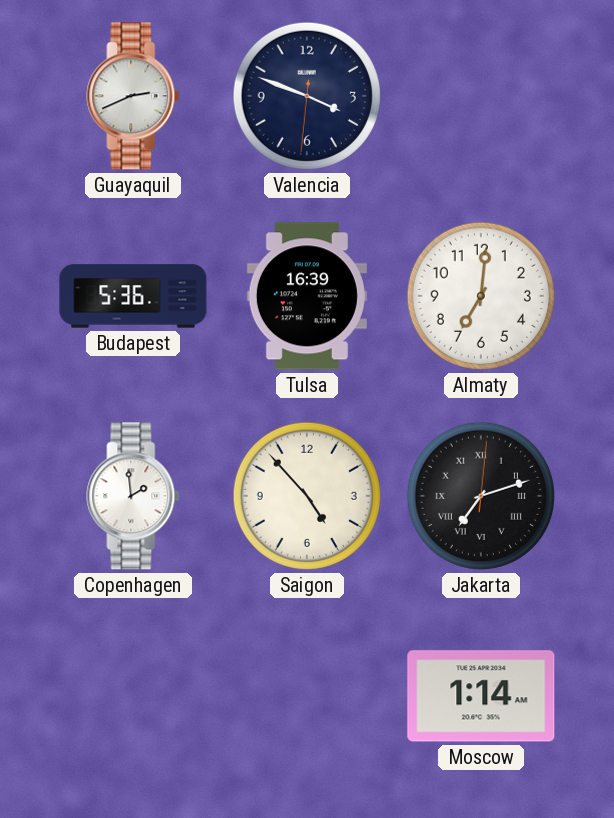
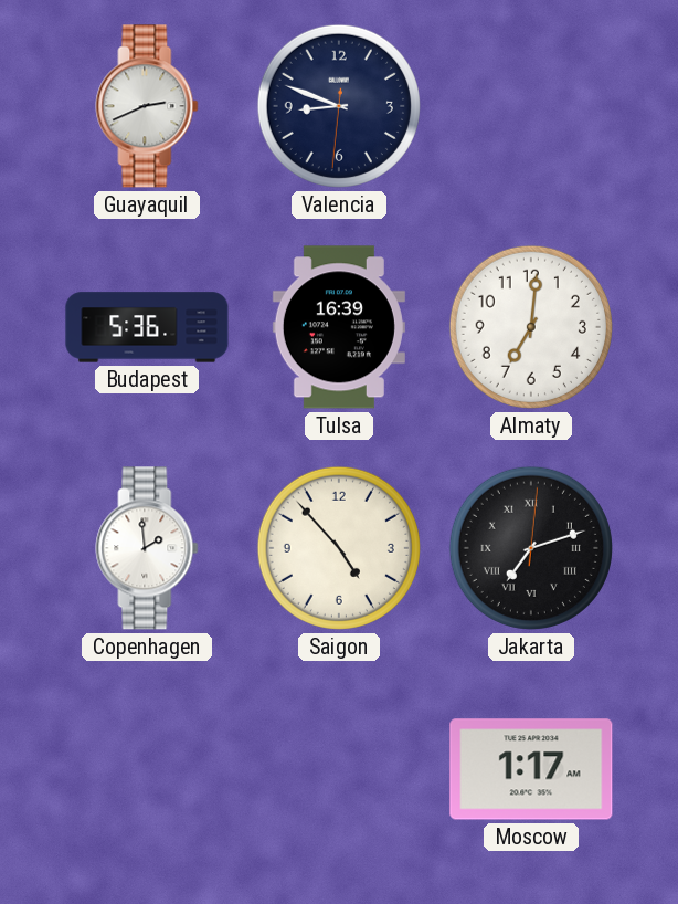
Valencia: 3:48 -> 8:48
Moscow: 1:14 -> 1:17
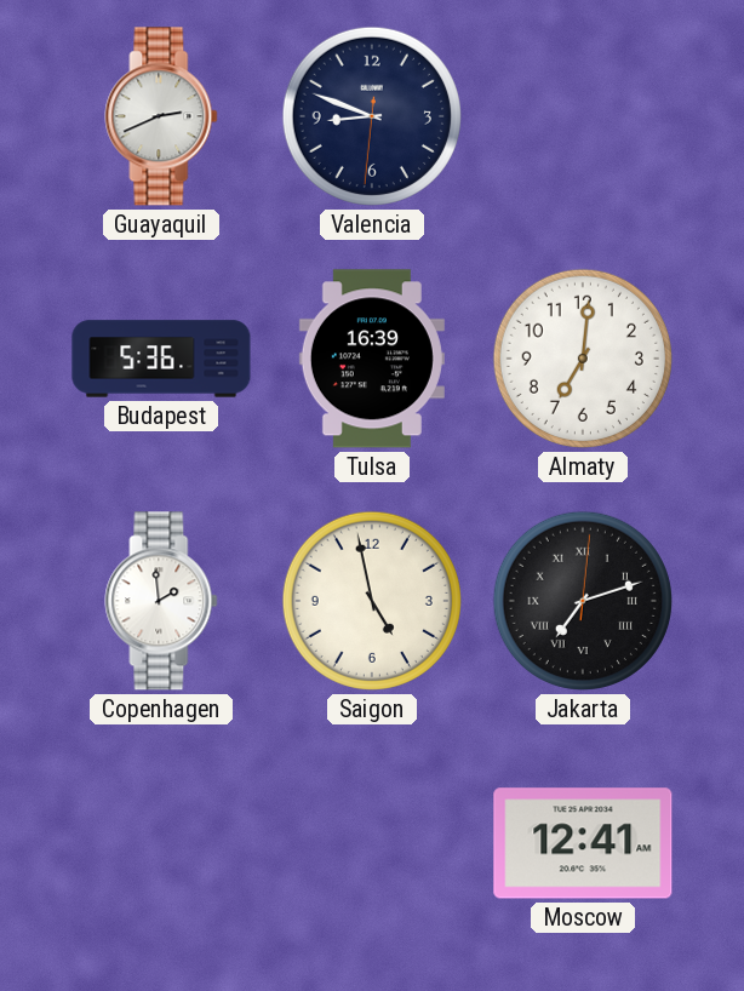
Saigon: 4:53 -> 4:58
Moscow: 1:17 -> 12:41
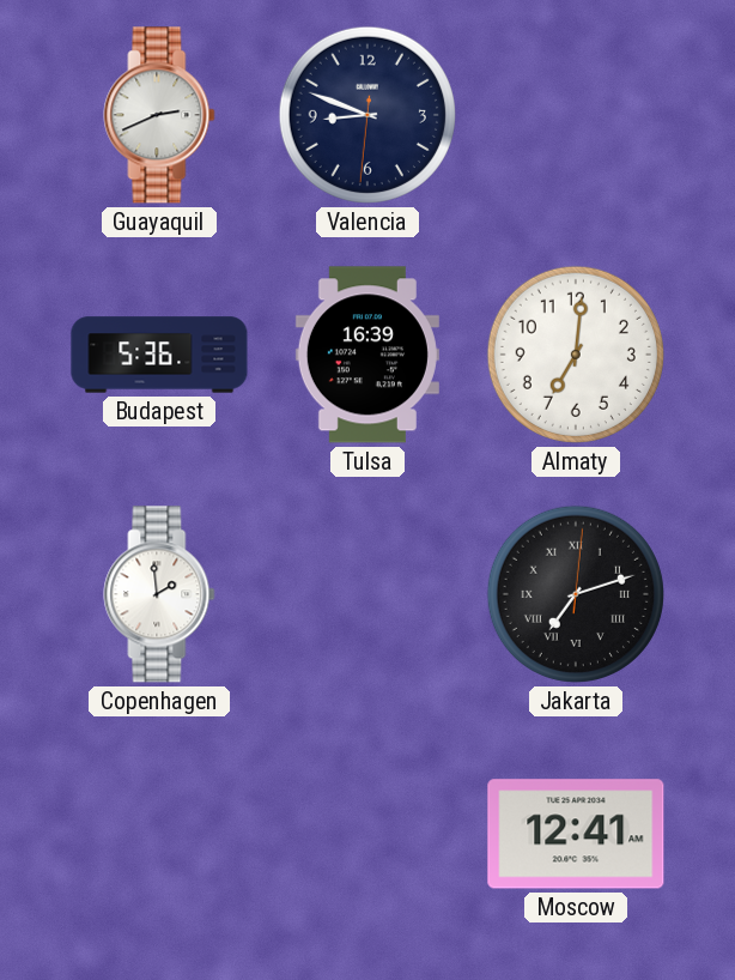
Saigon: 4:58 -> none
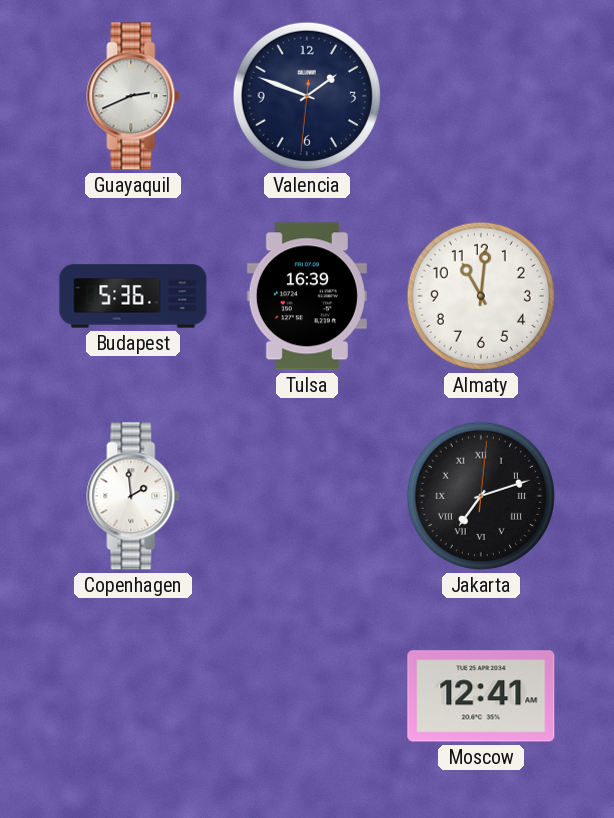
Valencia: 8:48 -> 1:48
Almaty: 7:01 -> 11:01
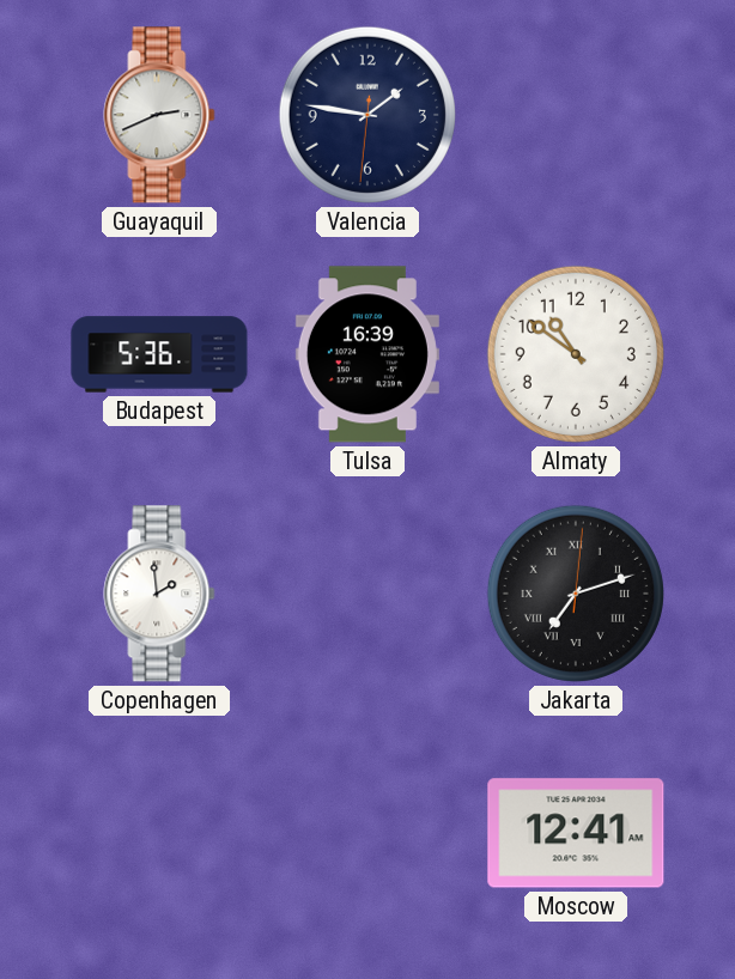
Valencia: 1:48 -> 1:46
Almaty: 11:01 -> 10:51
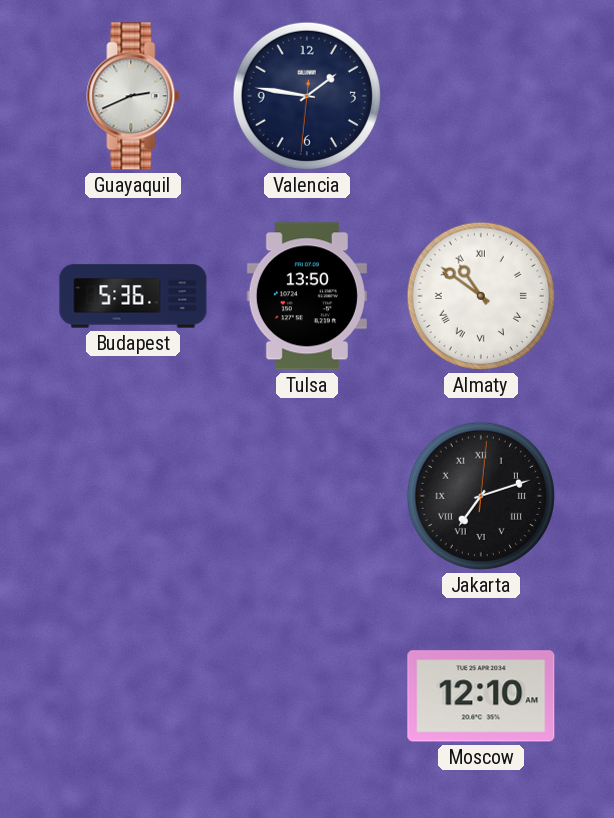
Tulsa: 16:39 -> 13:50
Almaty numerals: Arabic -> Roman
Copenhagen: 1:59 -> none
Moscow: 12:41 -> 12:10
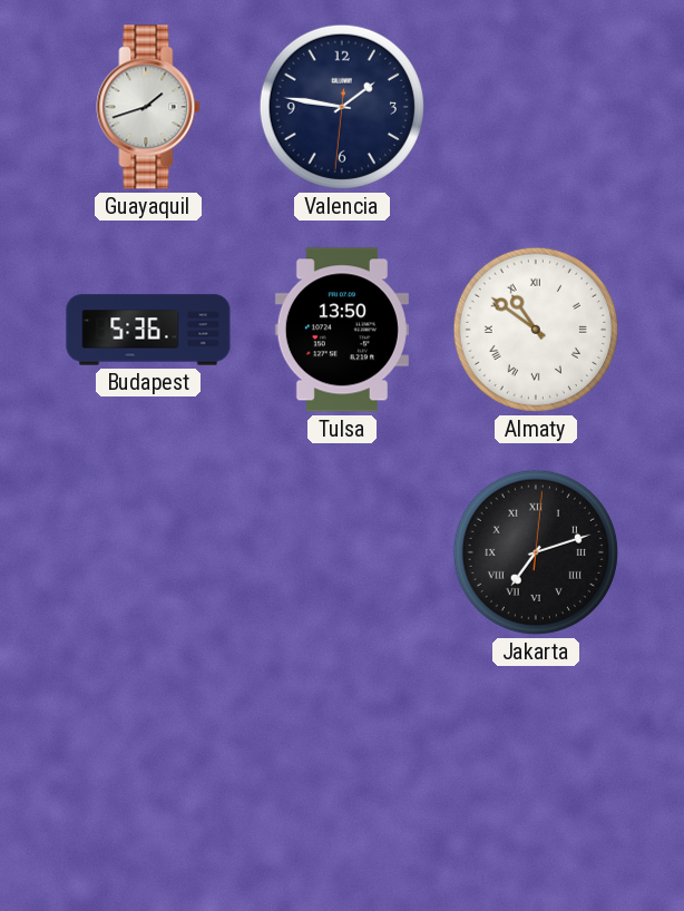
Guayaquil: 2:41 -> 1:42
Moscow: 12:10 -> none
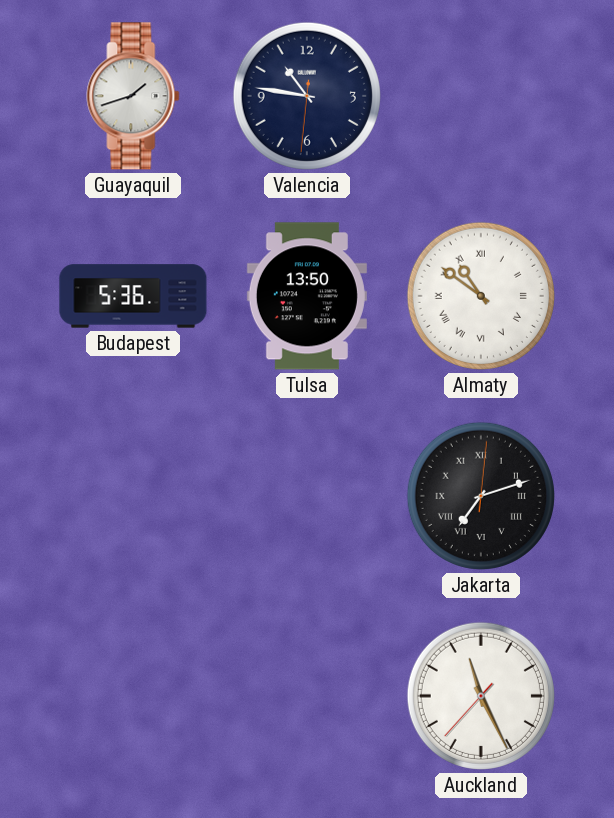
Valencia: 1:46 -> 10:46
Auckland: none -> 11:25
